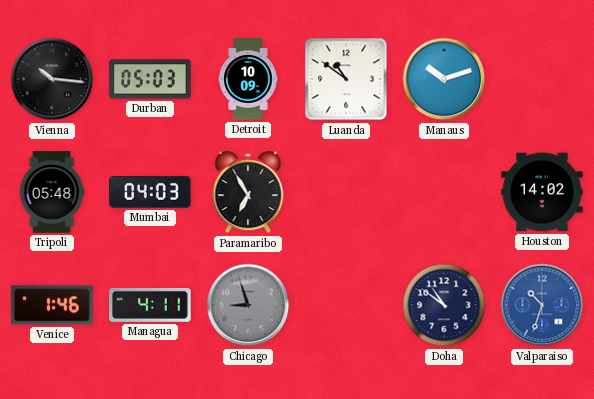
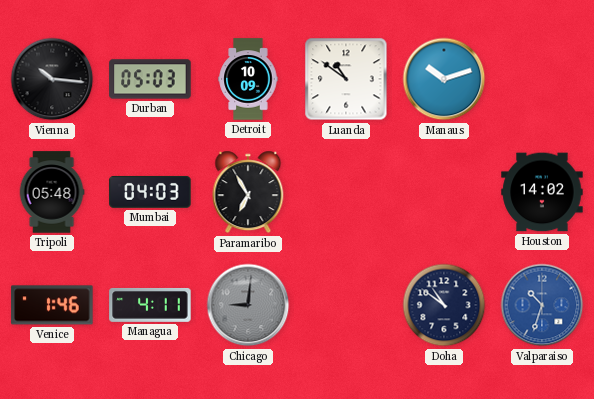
Chicago: 8:57 -> 9:01
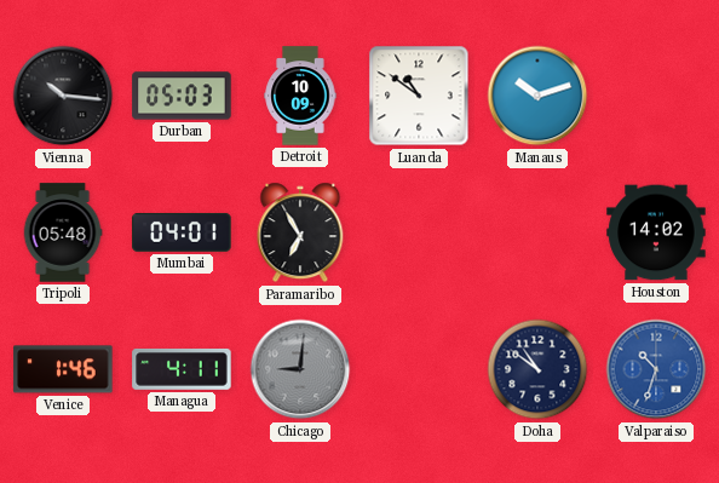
Mumbai: 04:03 -> 04:01
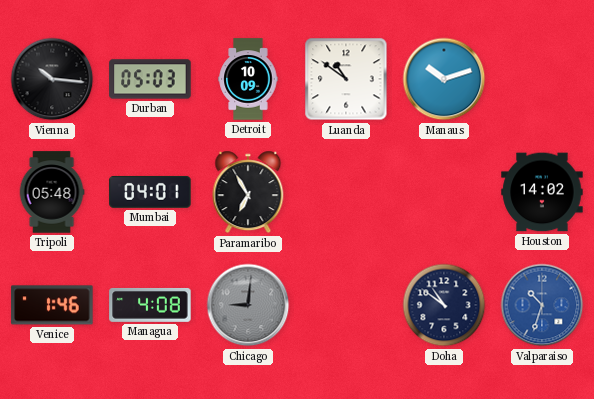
Managua: 4:11 -> 4:08
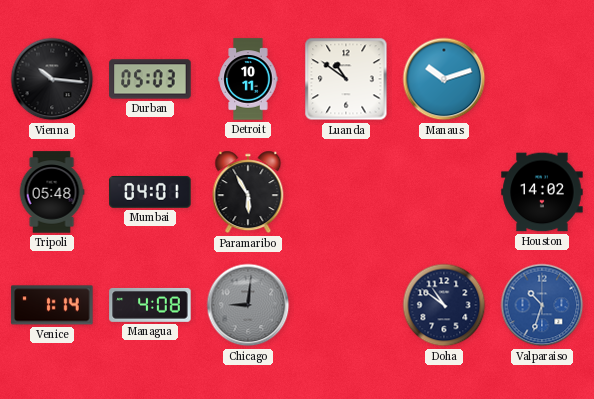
Detroit: 10:09 -> 10:11
Paramaribo: 6:55 -> 5:55
Venice: 1:46 -> 1:14
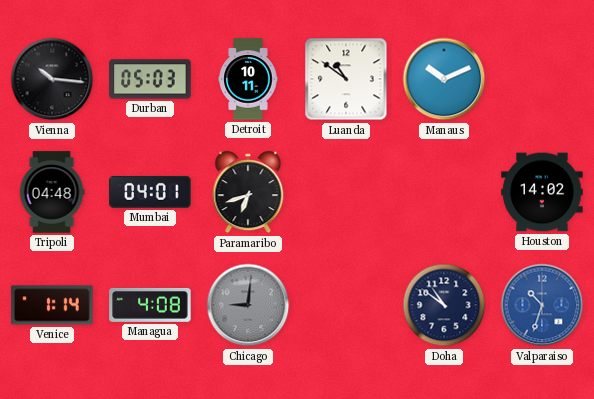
Manaus: 10:12 -> 10:11
Tripoli: 05:48 -> 04:48
Paramaribo: 5:55 -> 6:42
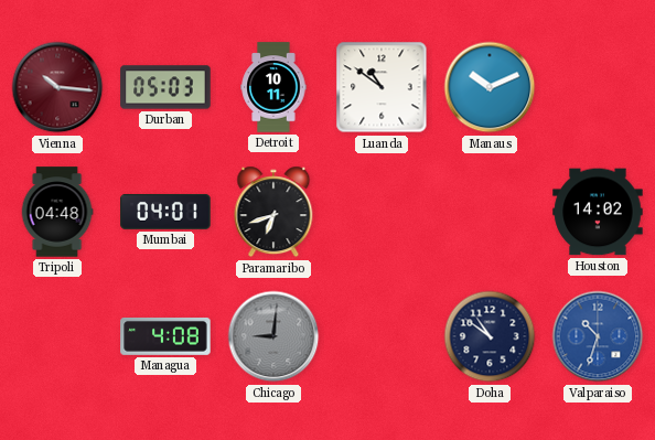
Vienna dial: black -> burgundy
Venice: 1:14 -> none
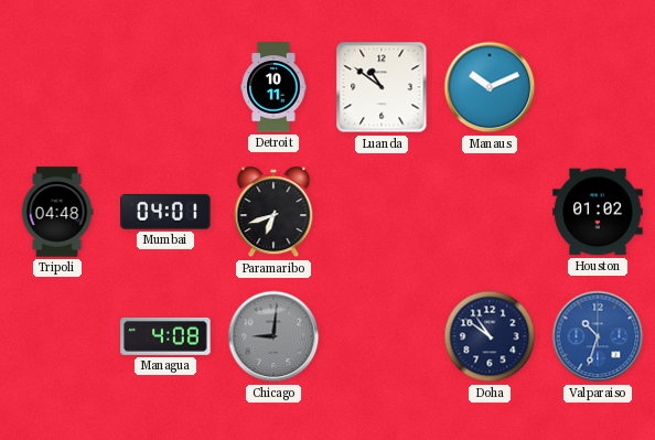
Vienna: 10:16 -> none
Durban: 05:03 -> none
Houston: 14:02 -> 01:02
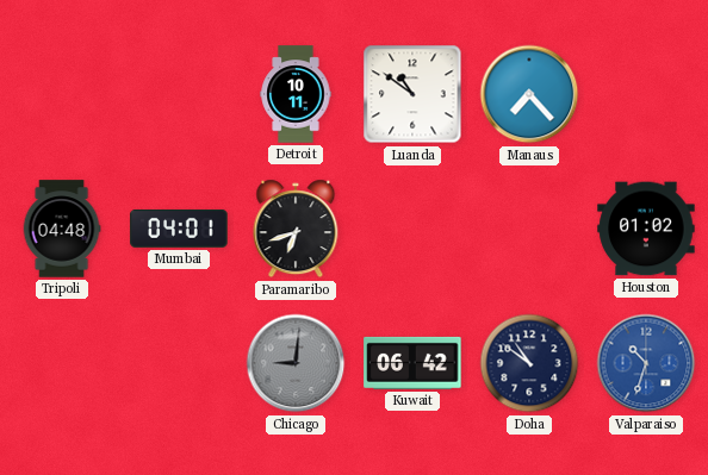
Manaus: 10:11 -> 7:23
Managua: 4:08 -> none
Kuwait: none -> 06:42
